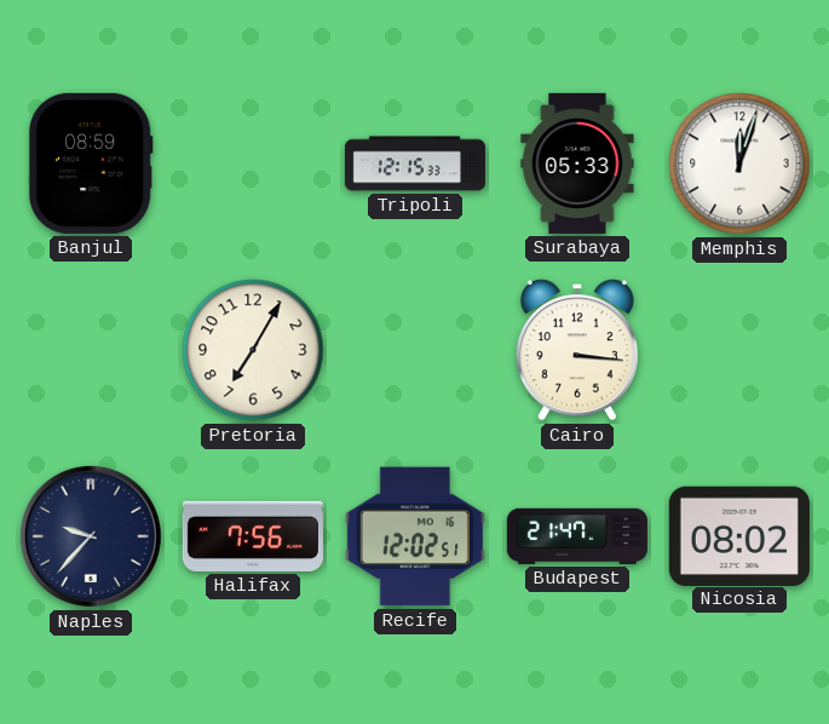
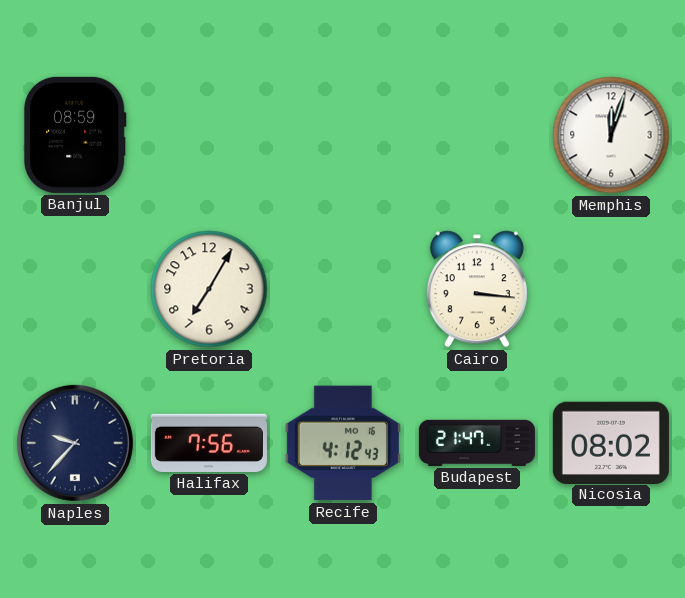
Tripoli: 12:15 -> none
Surabaya: 05:33 -> none
Recife: 12:02 -> 4:12
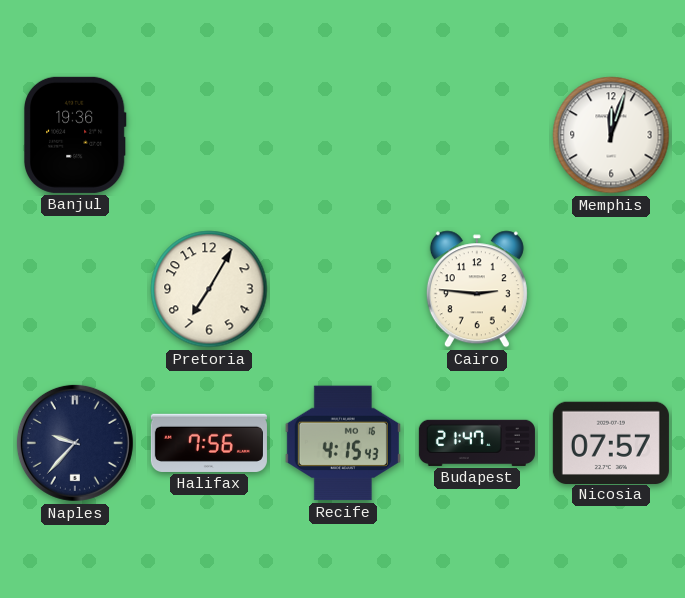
Banjul: 08:59 -> 19:36
Cairo: 3:16 -> 2:46
Recife: 4:12 -> 4:15
Nicosia: 08:02 -> 07:57
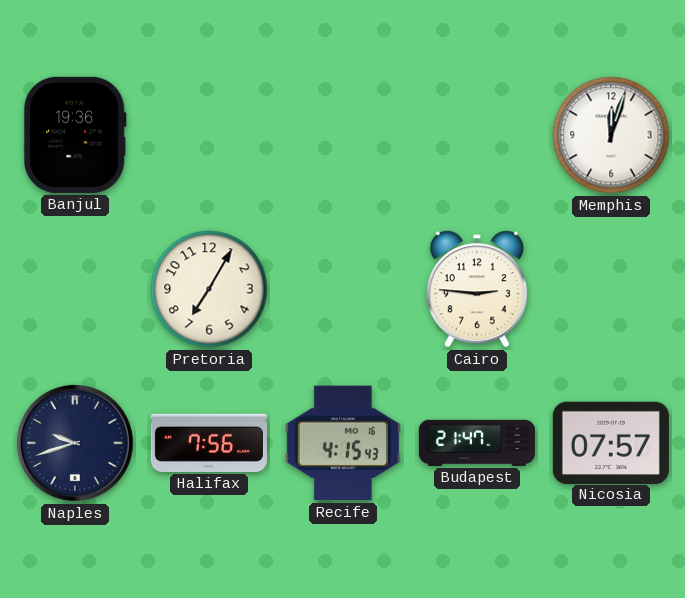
Naples: 9:37 -> 9:42
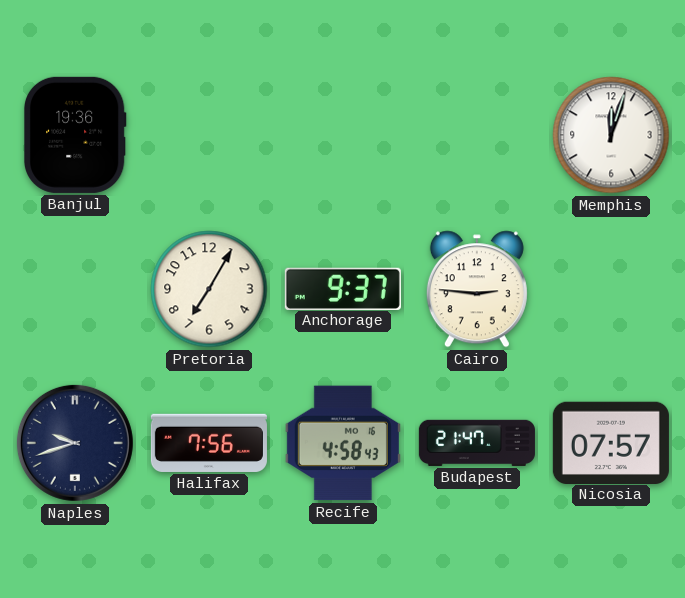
Anchorage: none -> 9:37
Recife: 4:15 -> 4:58
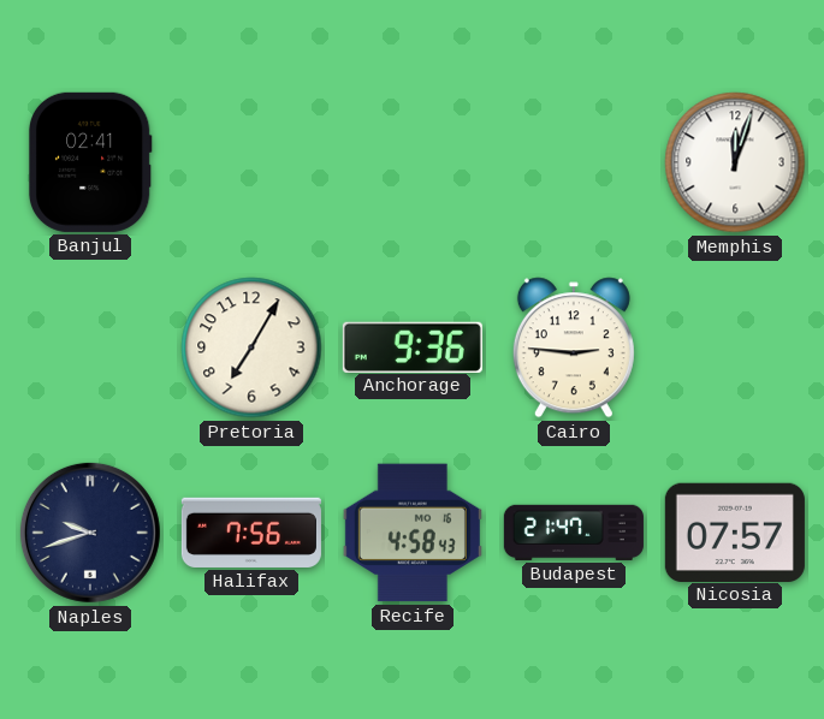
Banjul: 19:36 -> 02:41
Anchorage: 9:37 -> 9:36
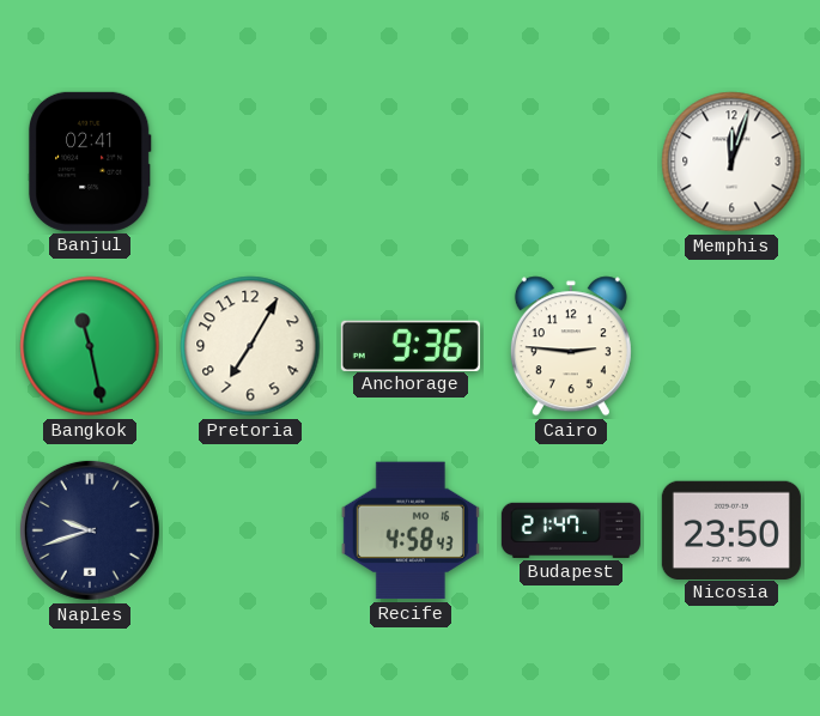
Bangkok: none -> 11:28
Halifax: 7:56 -> none
Nicosia: 07:57 -> 23:50
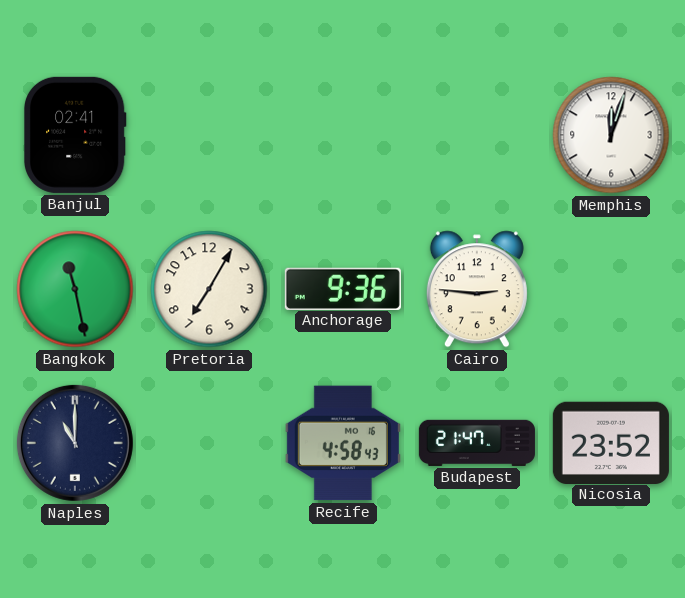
Naples: 9:42 -> 11:00
Nicosia: 23:50 -> 23:52
